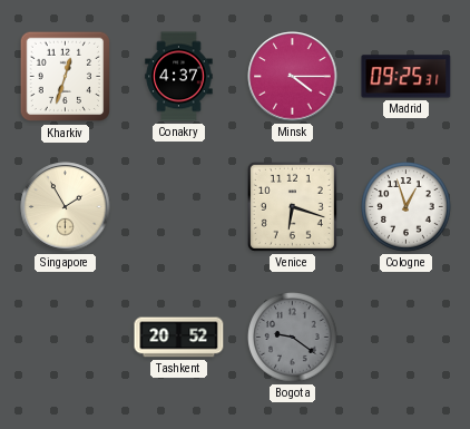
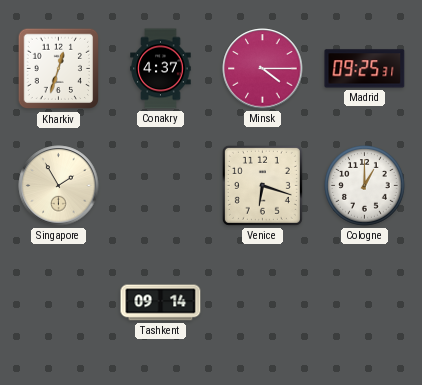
Cologne: 12:57 -> 1:00
Tashkent: 20:52 -> 09:14
Bogota: 9:21 -> none
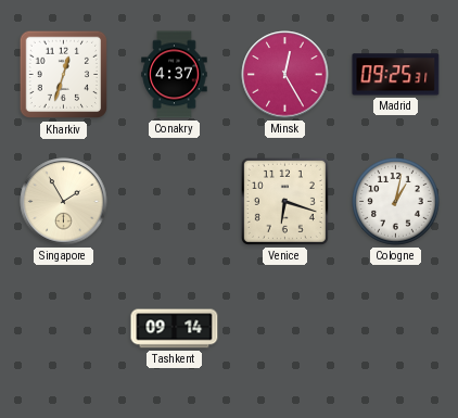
Minsk: 4:15 -> 12:25
Cologne: 1:00 -> 1:02
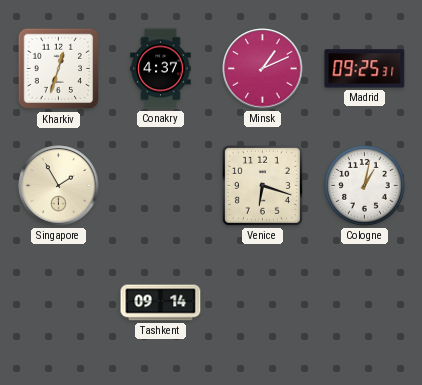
Minsk: 12:25 -> 1:11
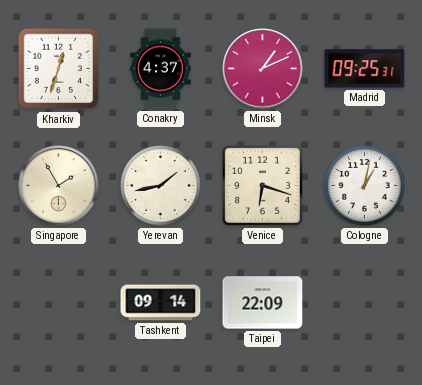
Yerevan: none -> 1:43
Taipei: none -> 22:09
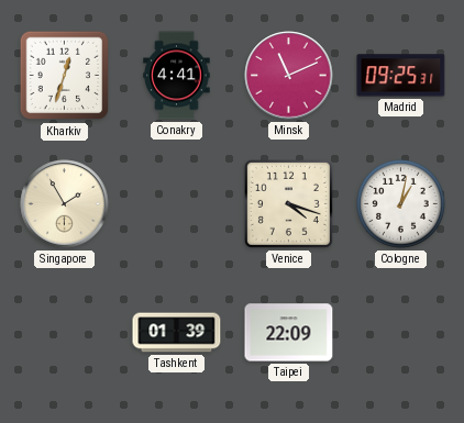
Conakry: 4:37 -> 4:41
Minsk: 1:11 -> 11:11
Yerevan: 1:43 -> none
Venice: 6:18 -> 4:18
Tashkent: 09:14 -> 01:39
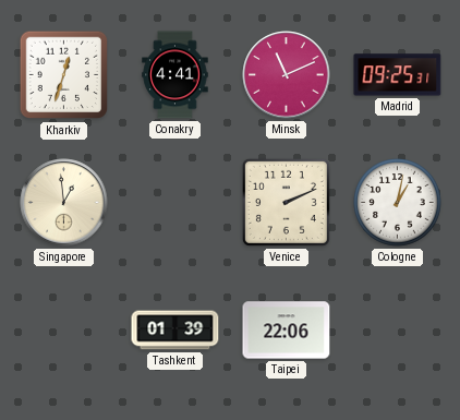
Singapore: 1:55 -> 12:59
Venice: 4:18 -> 2:11
Taipei: 22:09 -> 22:06
